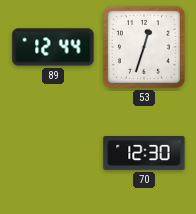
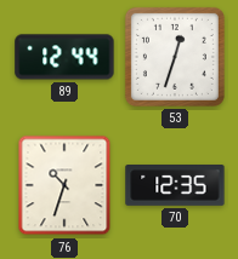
76: none -> 10:33
70: 12:30 -> 12:35
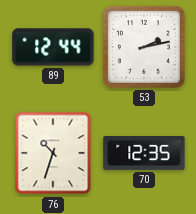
53: 12:33 -> 2:13
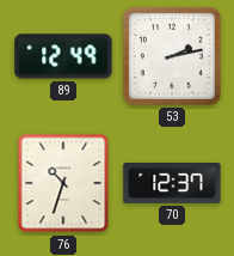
89: 12:44 -> 12:49
70: 12:35 -> 12:37
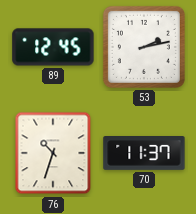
89: 12:49 -> 12:45
70: 12:37 -> 11:37
